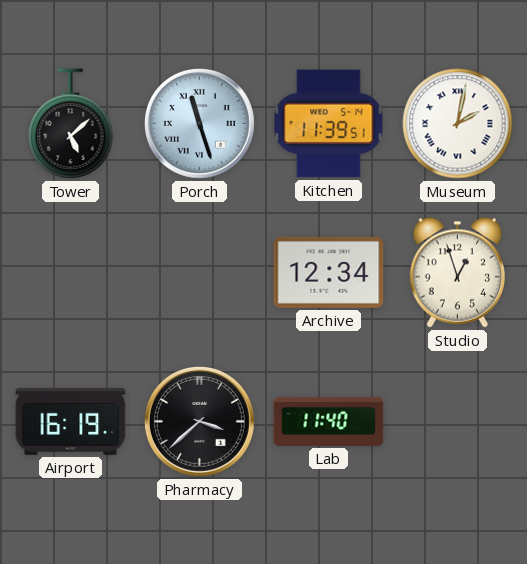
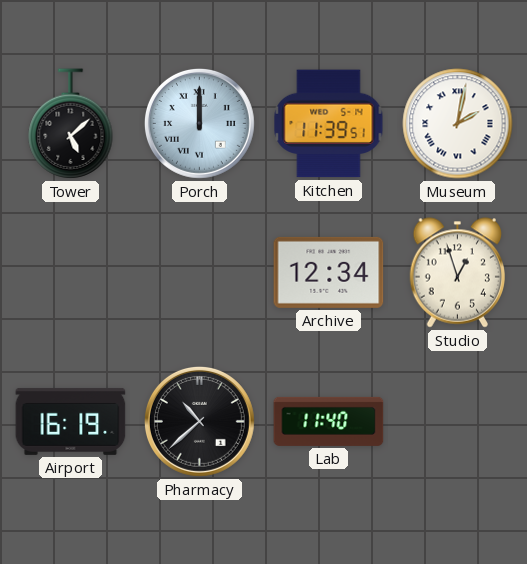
Porch: 11:27 -> 12:00
Pharmacy: 3:38 -> 10:38
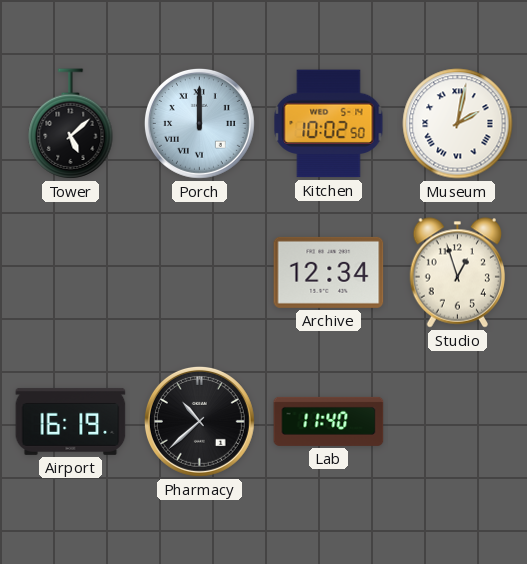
Kitchen: 11:39 -> 10:02
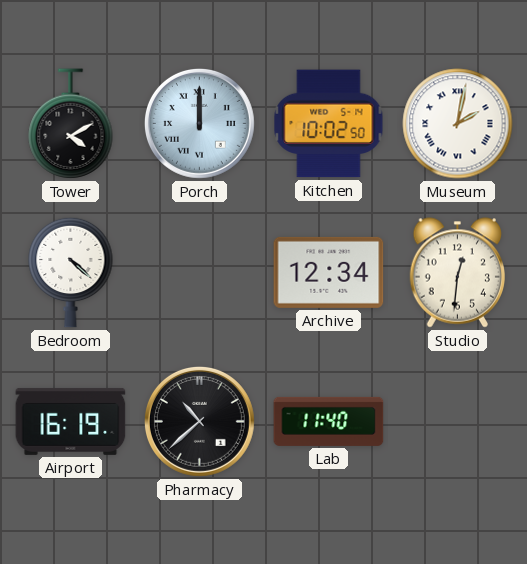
Tower: 5:08 -> 4:10
Bedroom: none -> 4:22
Studio: 12:57 -> 12:31
